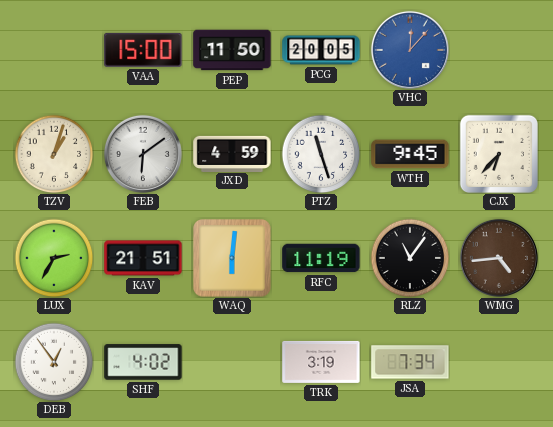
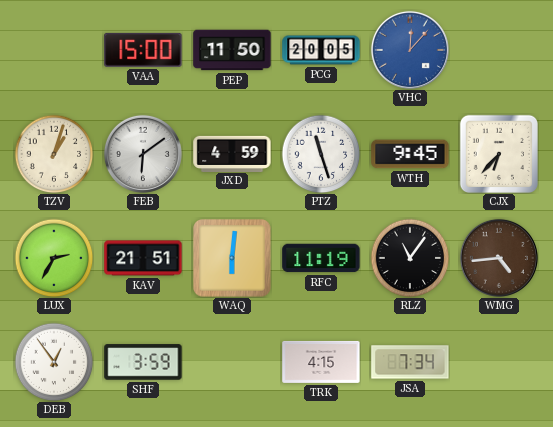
SHF: 4:02 -> 3:59
TRK: 3:19 -> 4:15
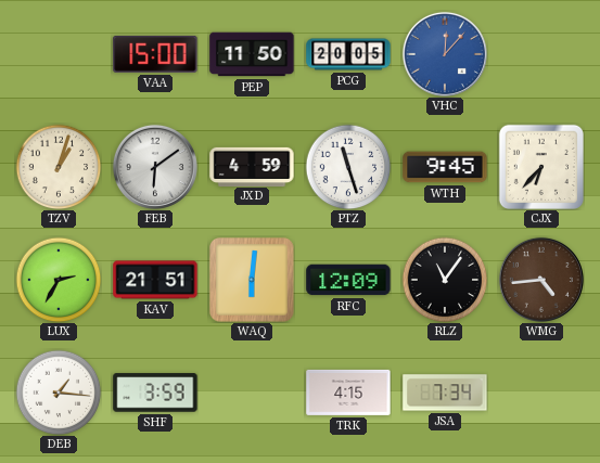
RFC: 11:19 -> 12:09
DEB: 12:54 -> 1:16
